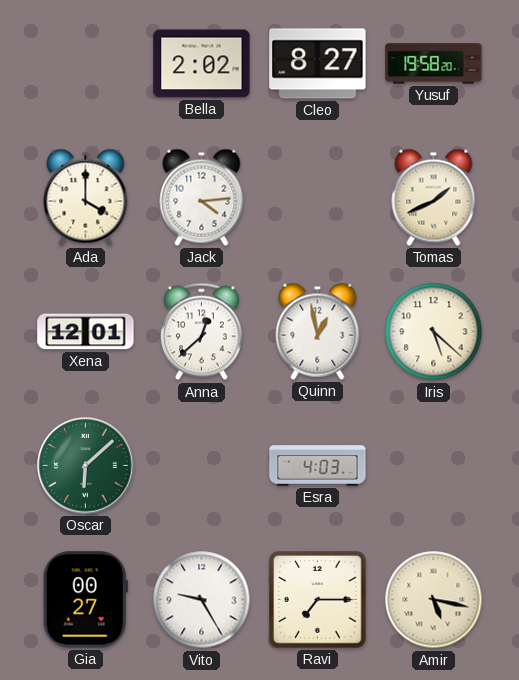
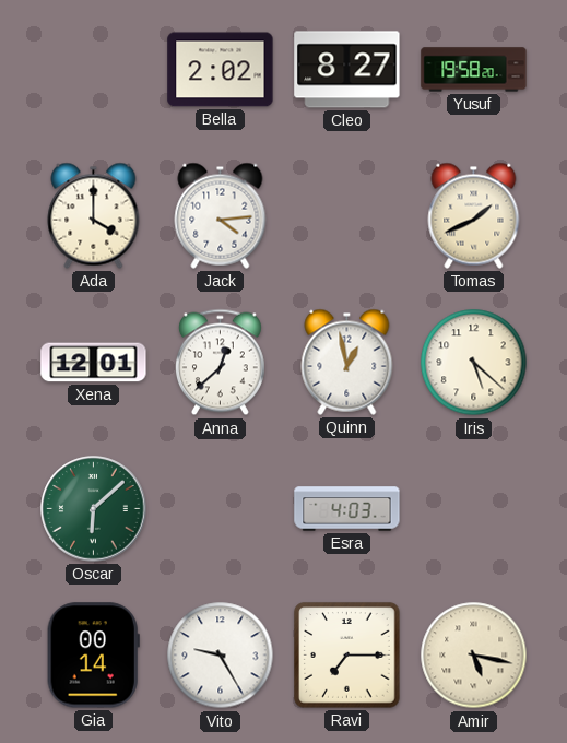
Gia: 00:27 -> 00:14
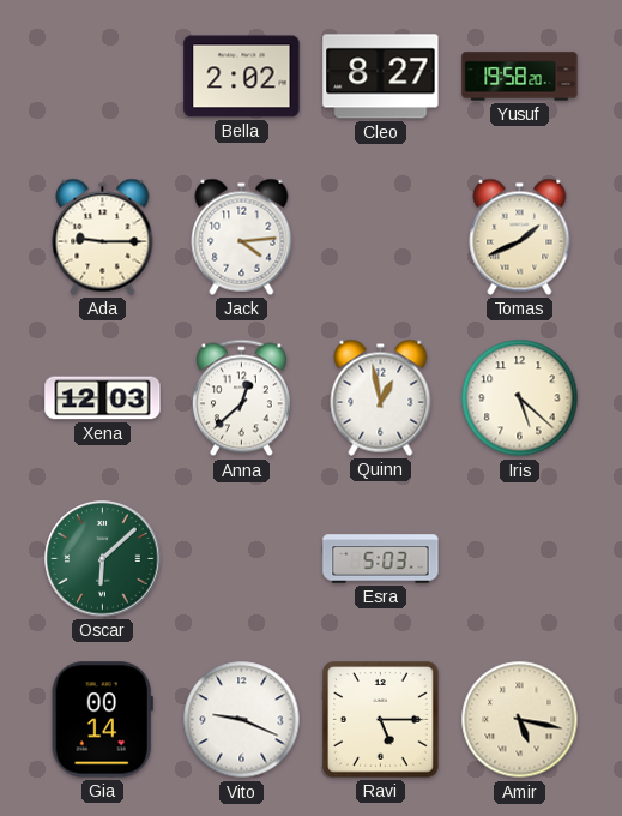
Ada: 4:00 -> 9:15
Xena: 12:01 -> 12:03
Esra: 4:03 -> 5:03
Vito: 9:25 -> 9:19
Ravi: 7:15 -> 5:15
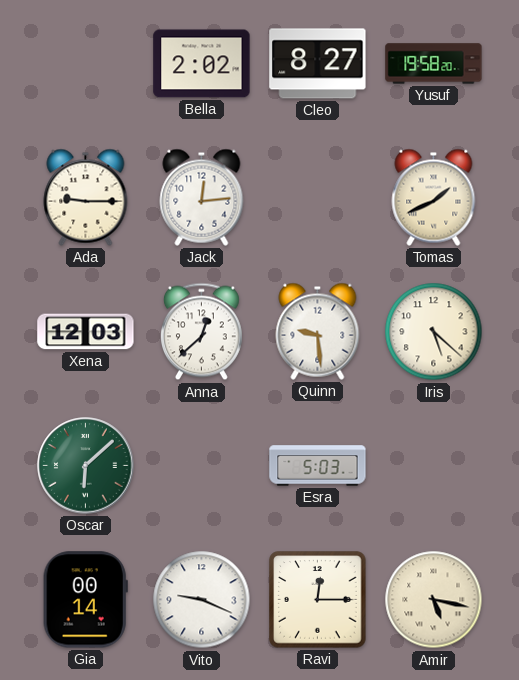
Jack: 4:14 -> 12:14
Quinn: 12:58 -> 9:29
Ravi: 5:15 -> 12:15
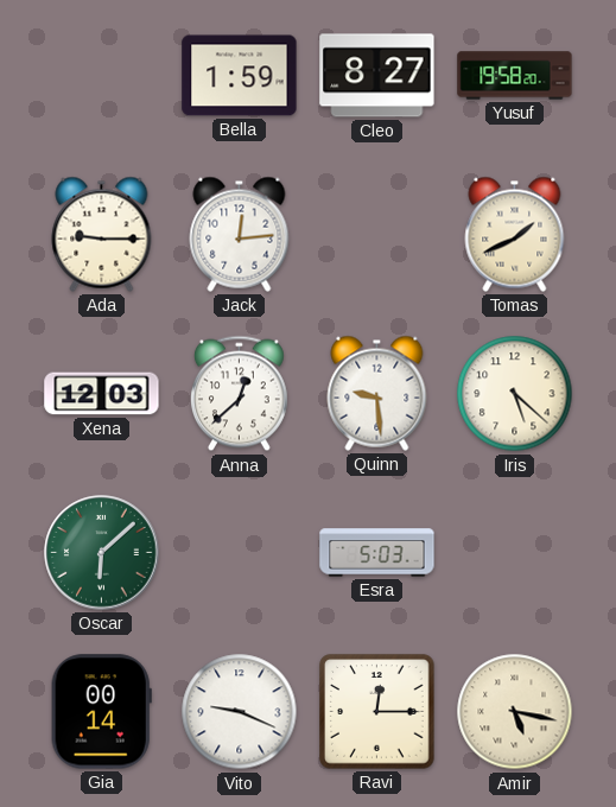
Bella: 2:02 -> 1:59
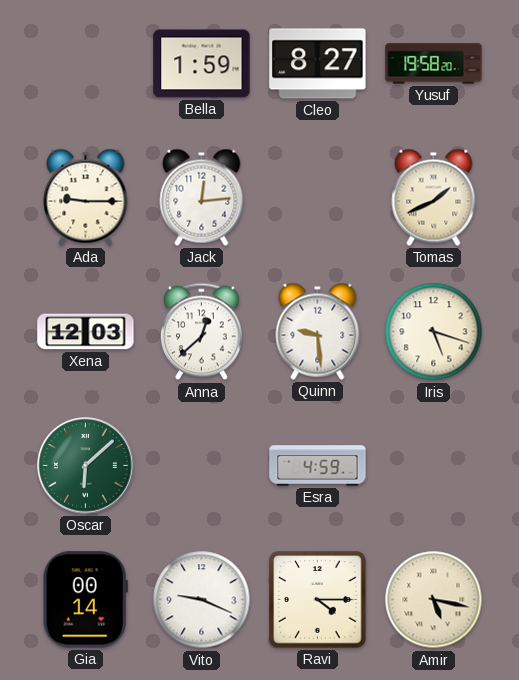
Iris: 5:22 -> 5:18
Esra: 5:03 -> 4:59
Ravi: 12:15 -> 4:15
